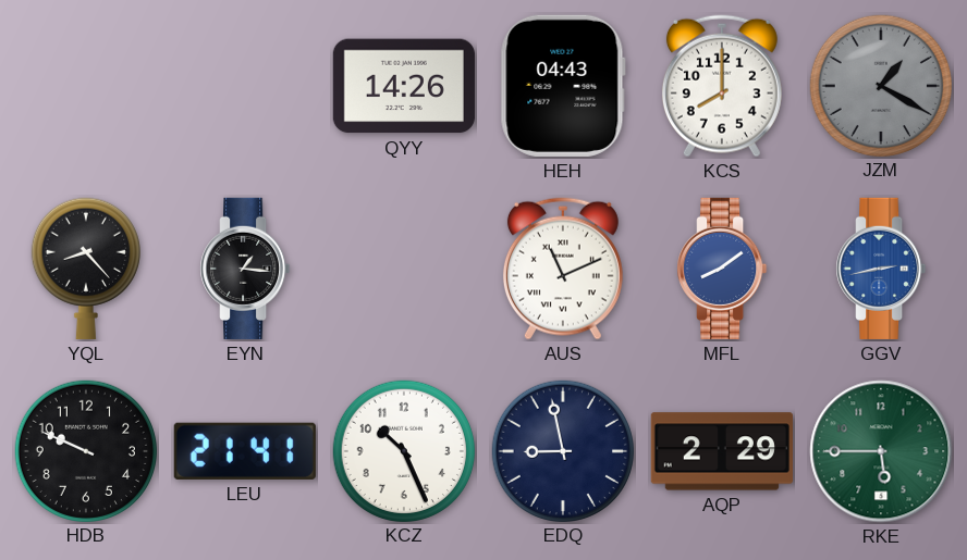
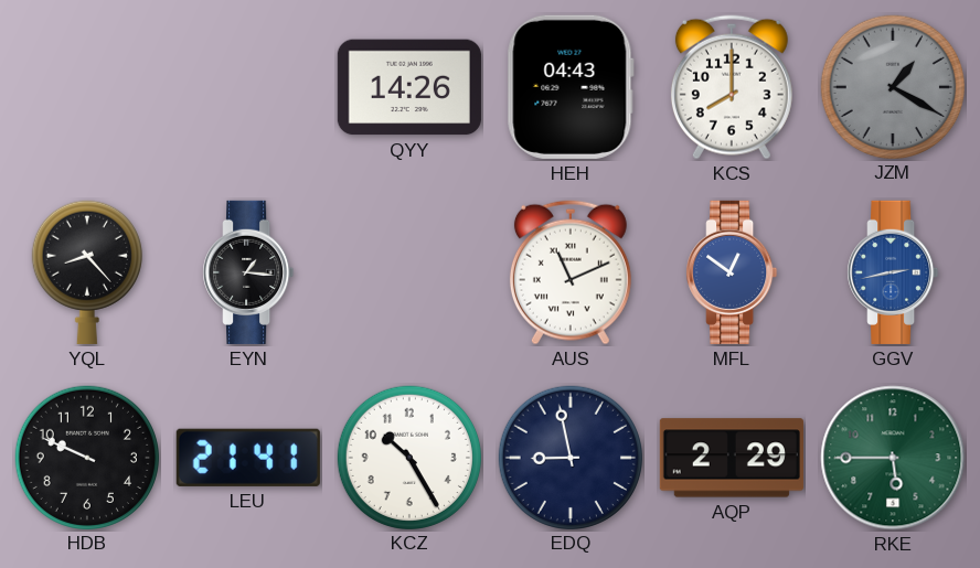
MFL: 8:09 -> 12:51
KCZ: 10:26 -> 10:25
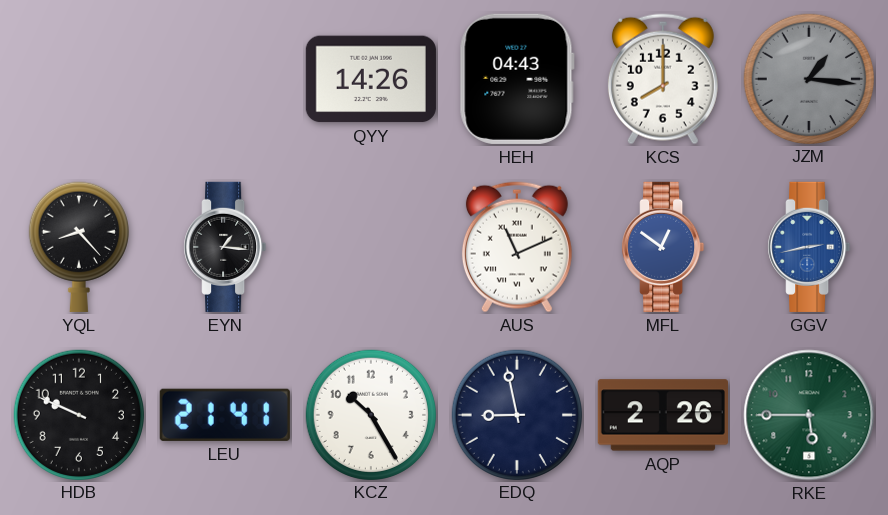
JZM: 1:20 -> 1:16
AQP: 2:29 -> 2:26
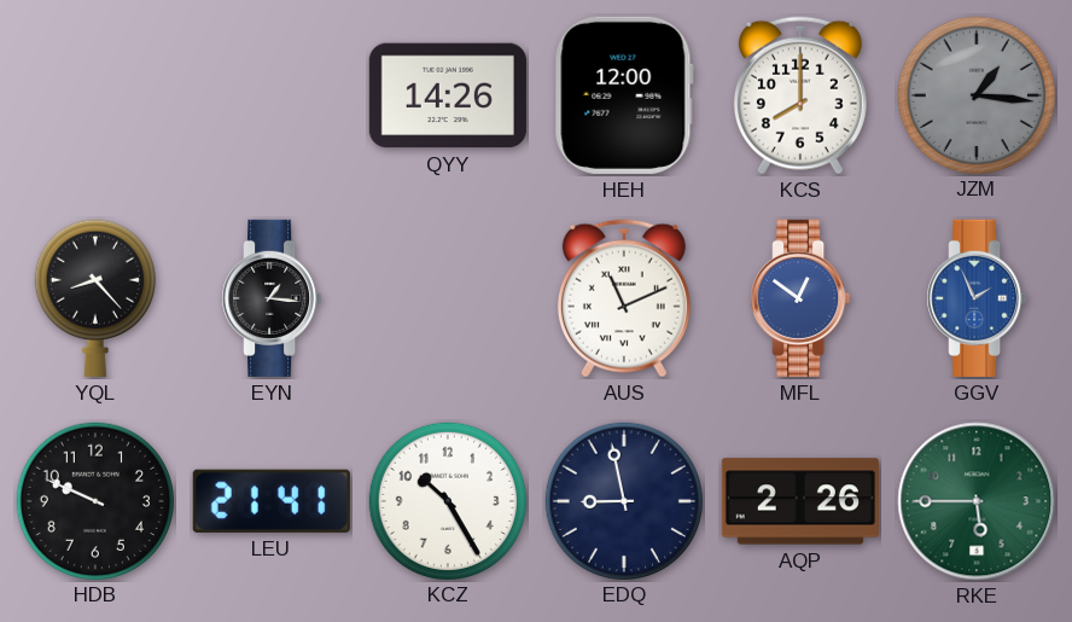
HEH: 04:43 -> 12:00
GGV: 2:43 -> 1:56
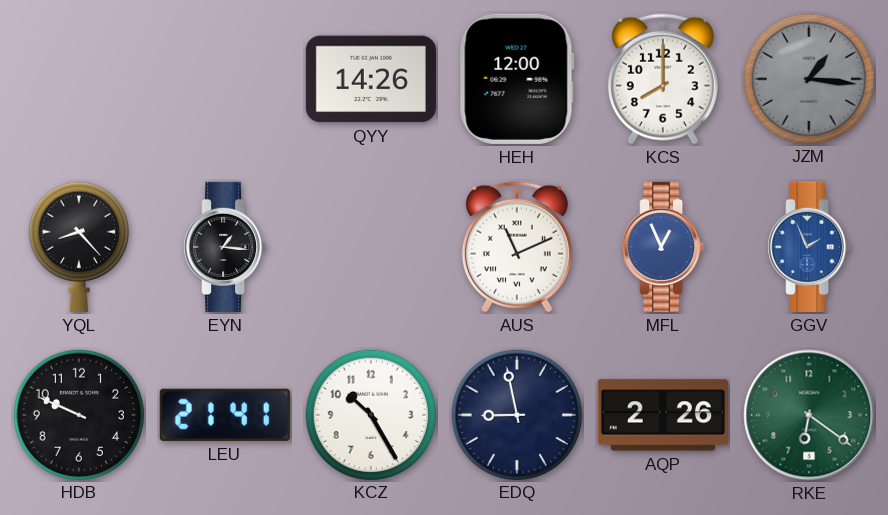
MFL: 12:51 -> 12:56
RKE: 5:45 -> 6:21
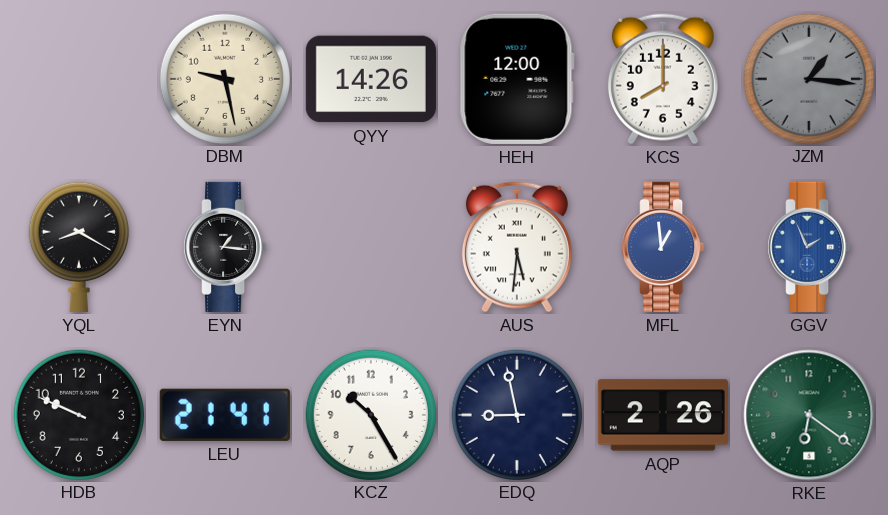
DBM: none -> 9:28
YQL: 8:23 -> 8:20
AUS: 11:11 -> 5:31
MFL: 12:56 -> 12:59
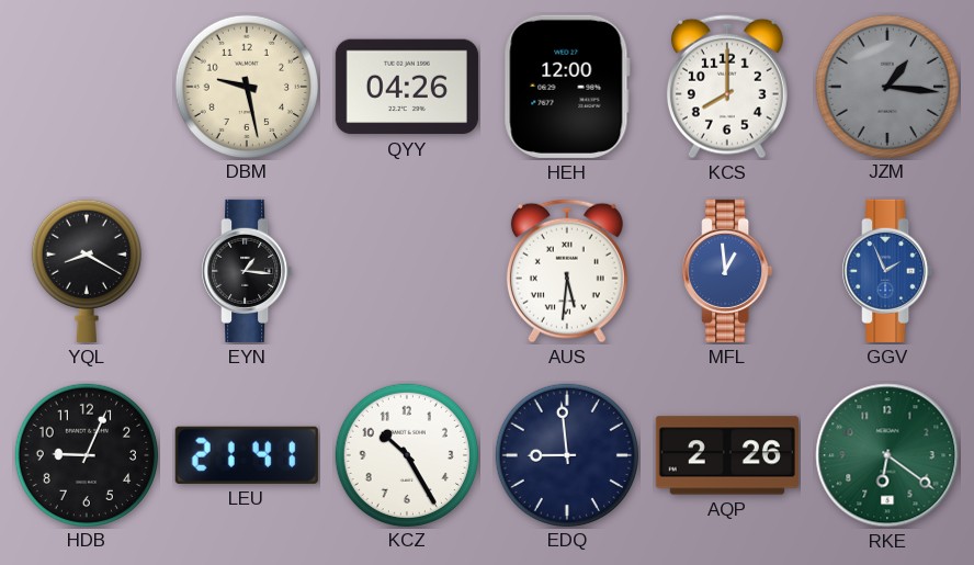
QYY: 14:26 -> 04:26
HDB: 9:49 -> 9:04
EDQ: 8:58 -> 8:59
